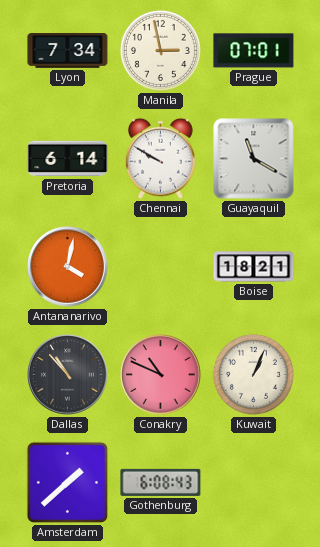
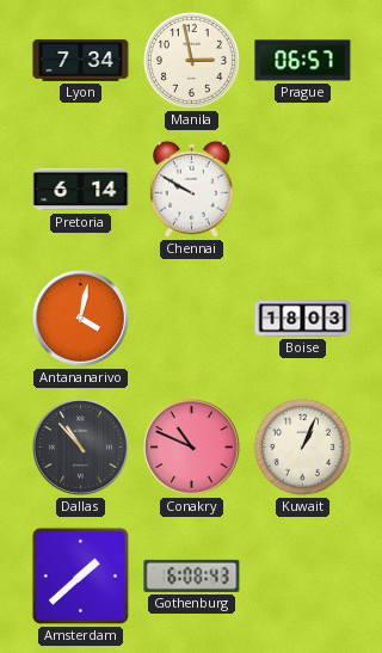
Prague: 07:01 -> 06:57
Guayaquil: 11:20 -> none
Boise: 18:21 -> 18:03
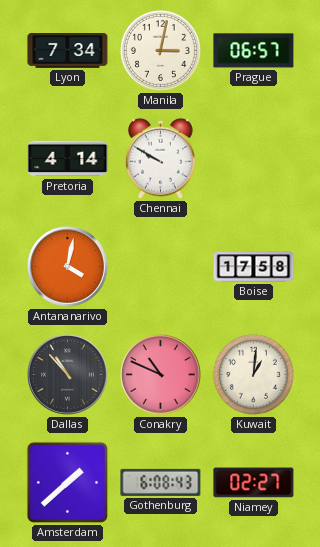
Manila: 2:58 -> 3:02
Pretoria: 6:14 -> 4:14
Boise: 18:03 -> 17:58
Kuwait: 1:04 -> 1:01
Niamey: none -> 02:27
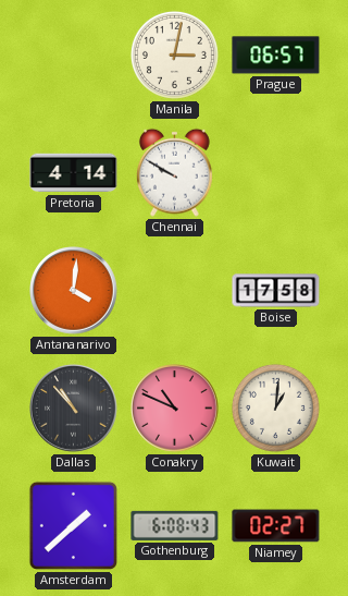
Lyon: 7:34 -> none
Antananarivo: 4:02 -> 4:01
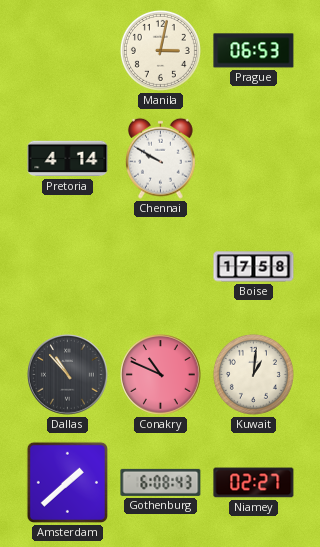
Prague: 06:57 -> 06:53
Antananarivo: 4:01 -> none
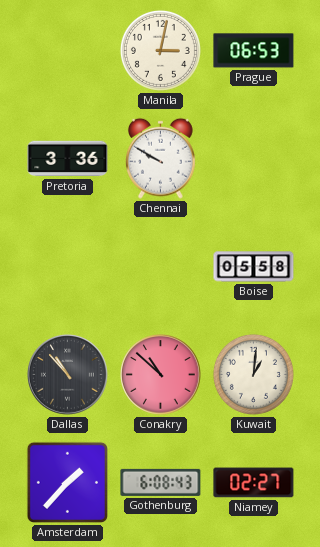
Pretoria: 4:14 -> 3:36
Boise: 17:58 -> 05:58
Conakry: 10:49 -> 10:52
Amsterdam: 1:38 -> 1:37
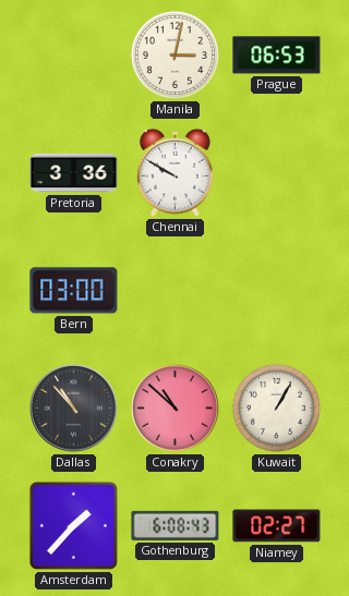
Bern: none -> 03:00
Boise: 05:58 -> none
Kuwait: 1:01 -> 1:05
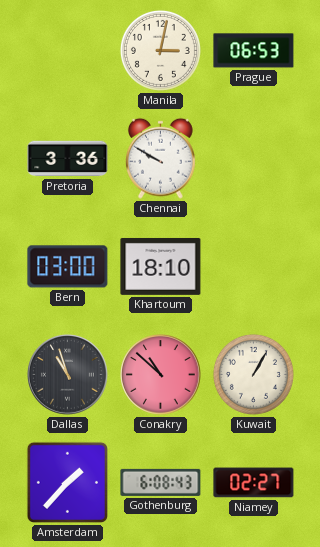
Khartoum: none -> 18:10
Dallas: 10:53 -> 10:57
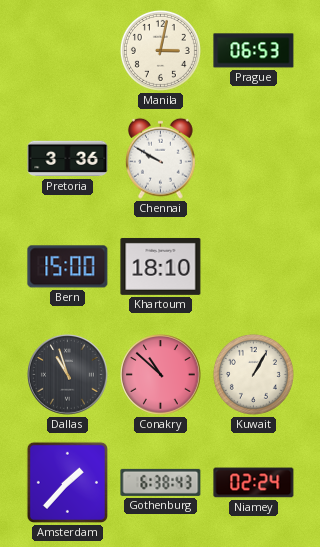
Bern: 03:00 -> 15:00
Gothenburg: 6:08 -> 6:38
Niamey: 02:27 -> 02:24
